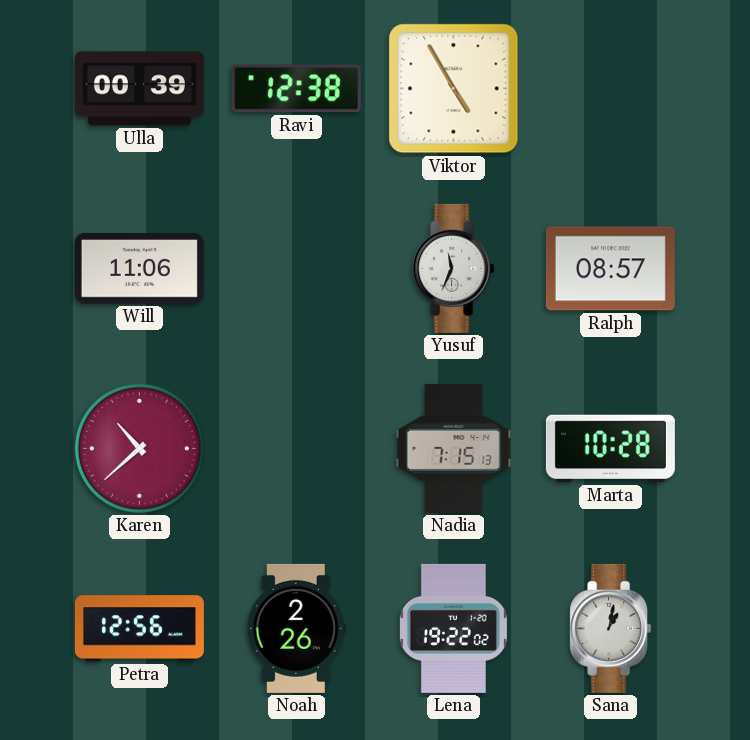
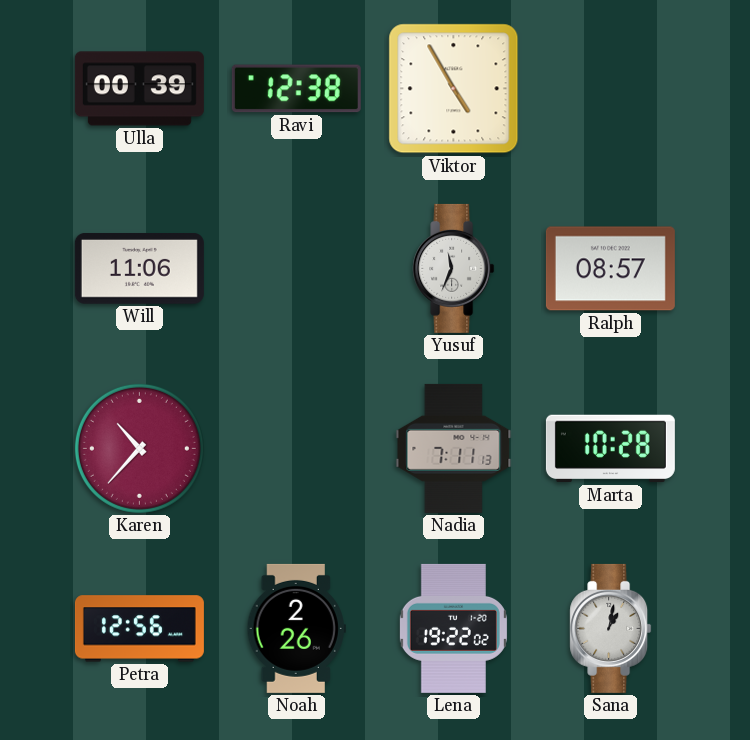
Karen: 10:38 -> 10:37
Nadia: 7:15 -> 7:11
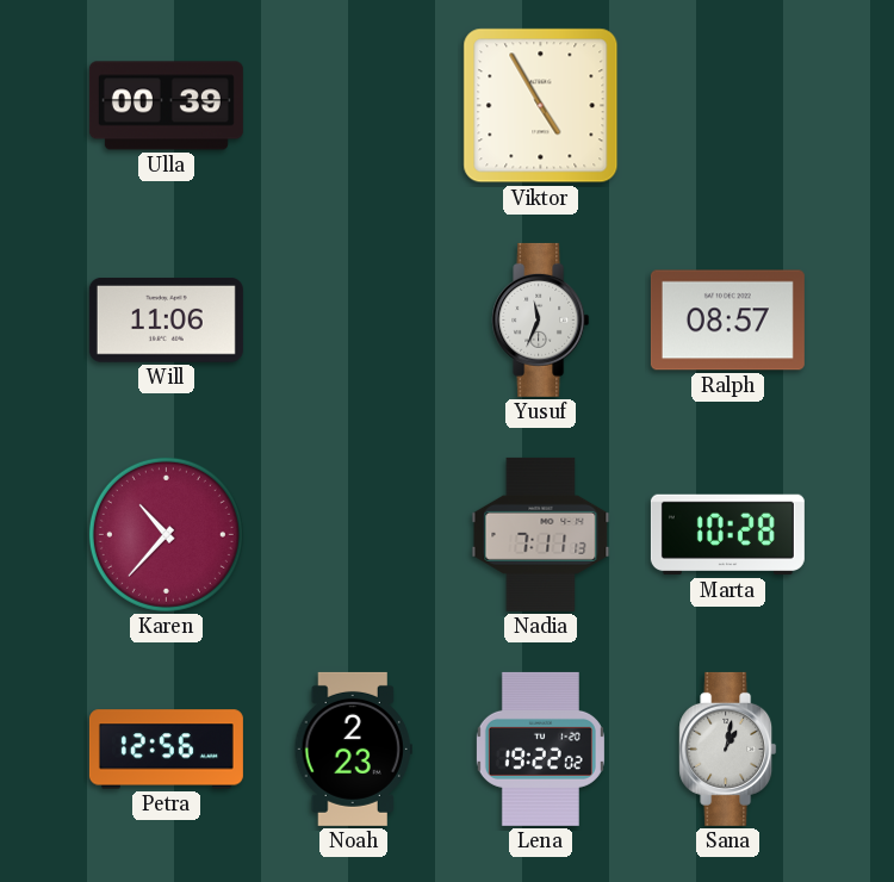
Ravi: 12:38 -> none
Noah: 2:26 -> 2:23
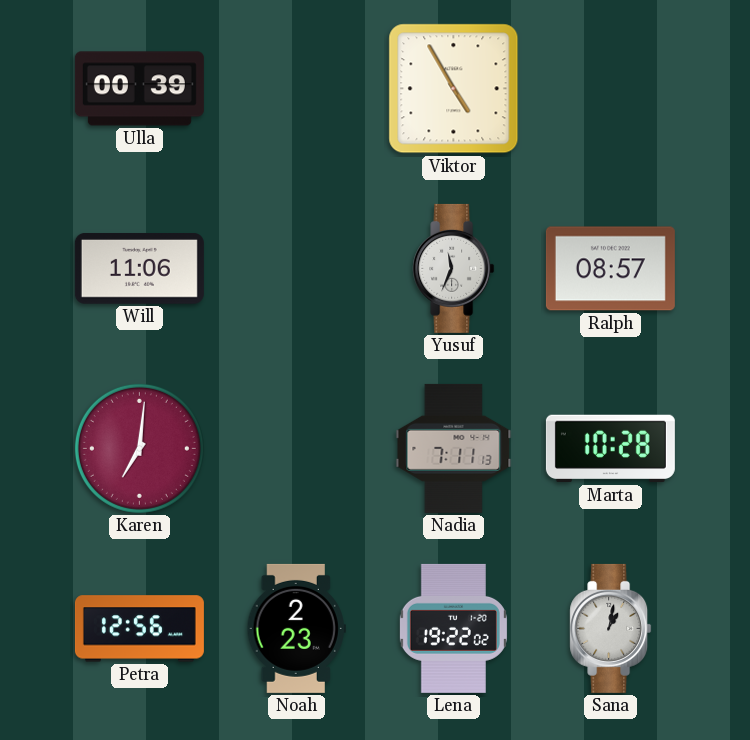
Karen: 10:37 -> 7:01
